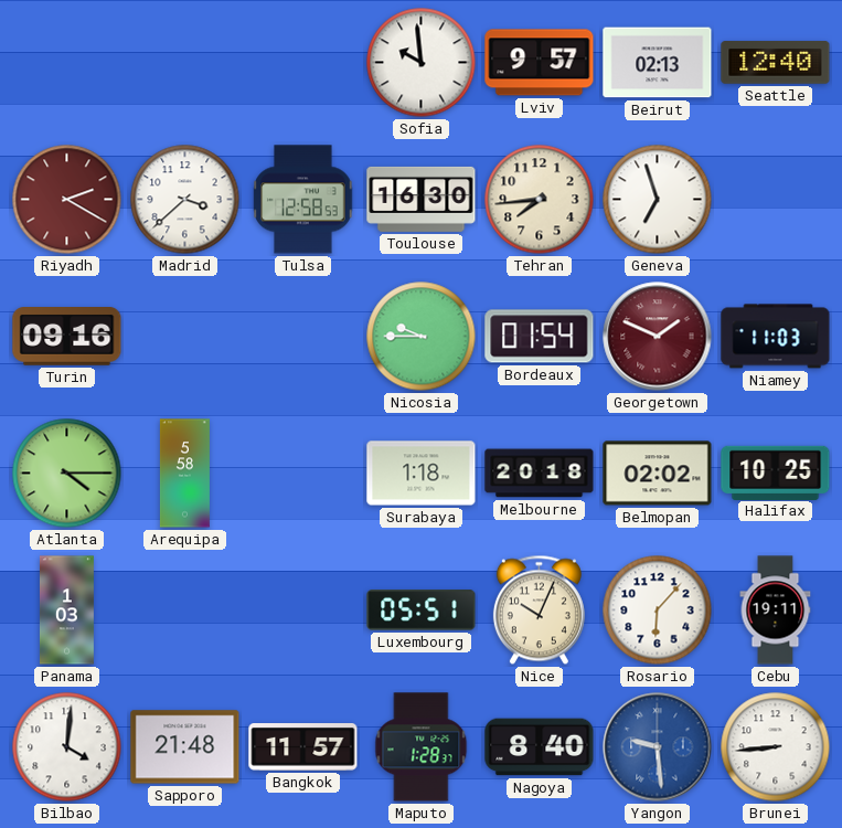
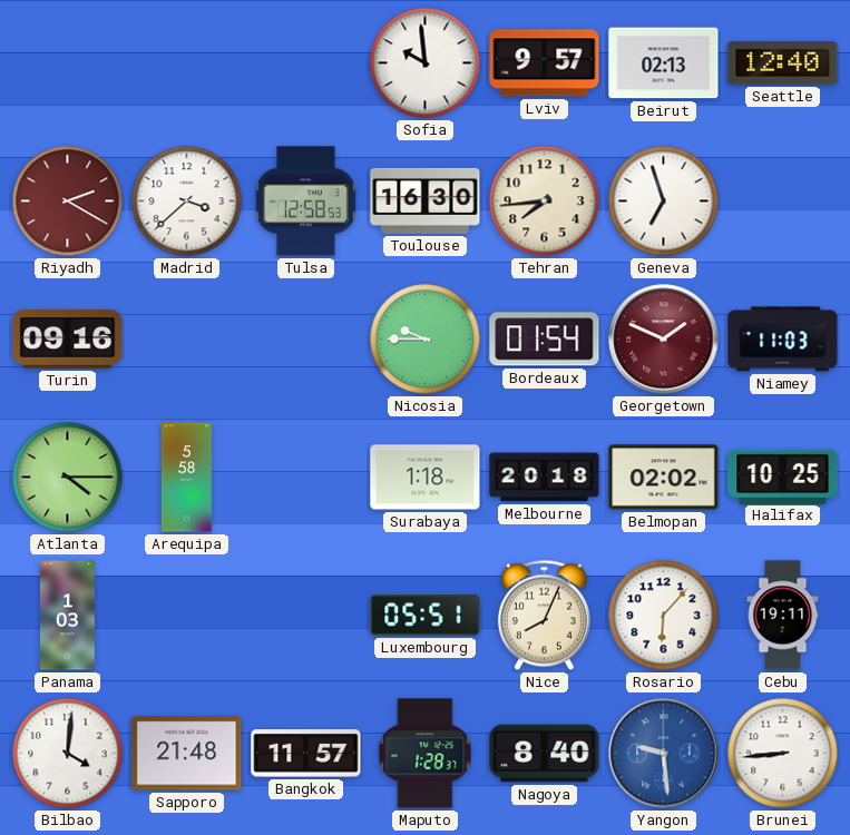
Nice: 10:04 -> 8:04
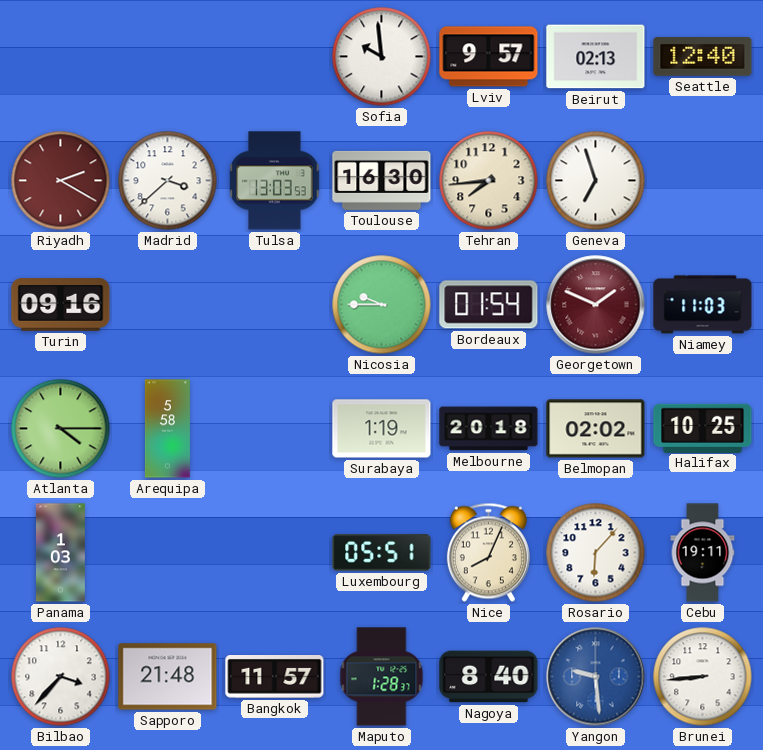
Tulsa: 12:58 -> 13:03
Surabaya: 1:18 -> 1:19
Bilbao: 4:01 -> 3:37
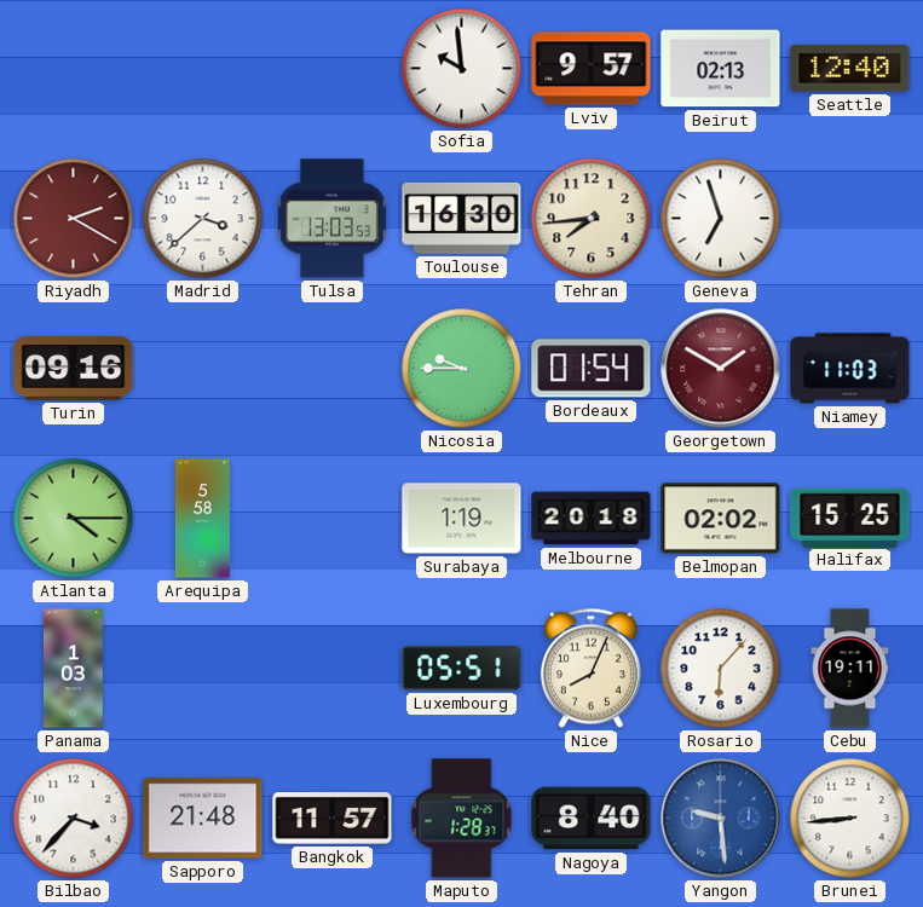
Georgetown: 1:49 -> 1:50
Halifax: 10:25 -> 15:25
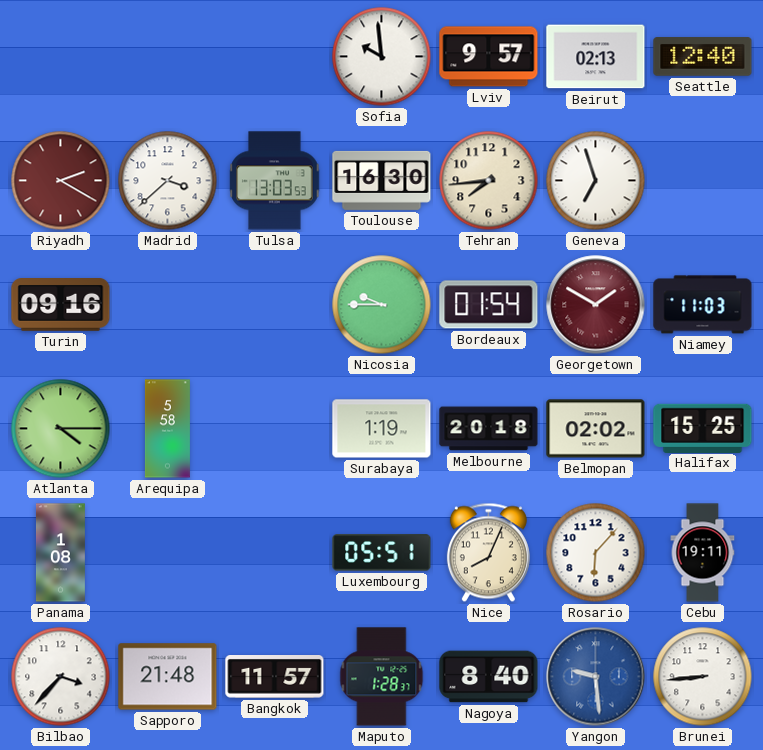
Panama: 1:03 -> 1:08
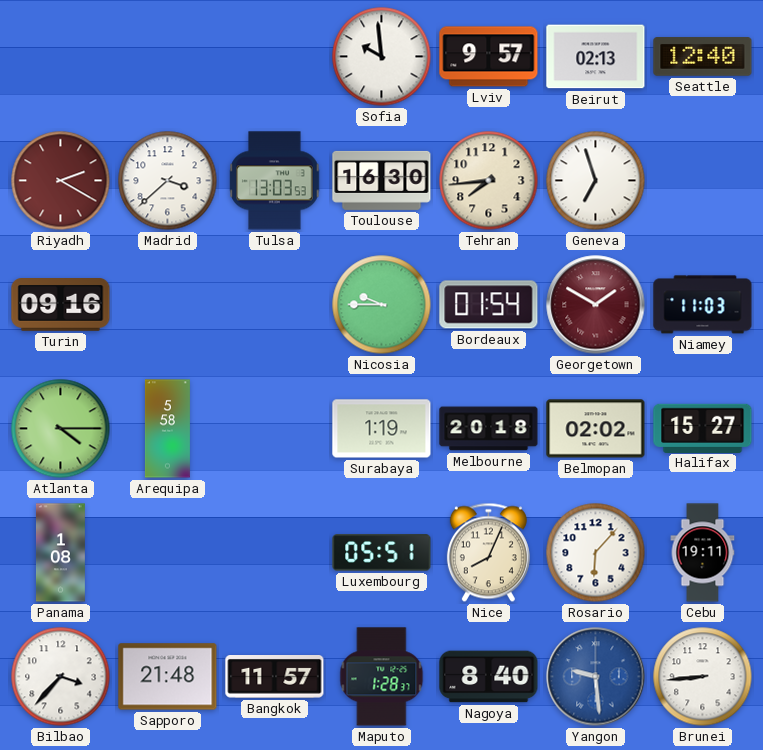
Halifax: 15:25 -> 15:27
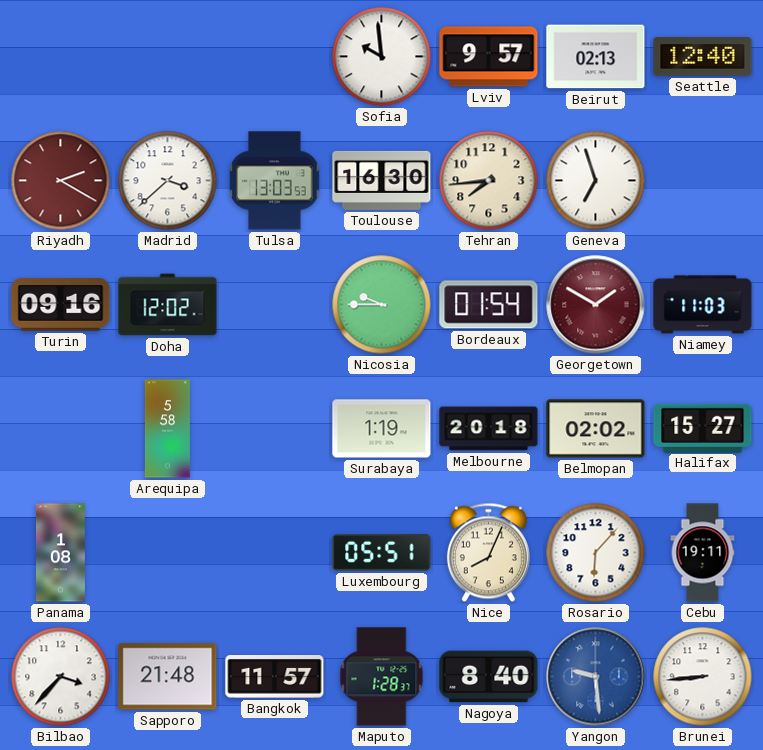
Doha: none -> 12:02
Atlanta: 4:15 -> none
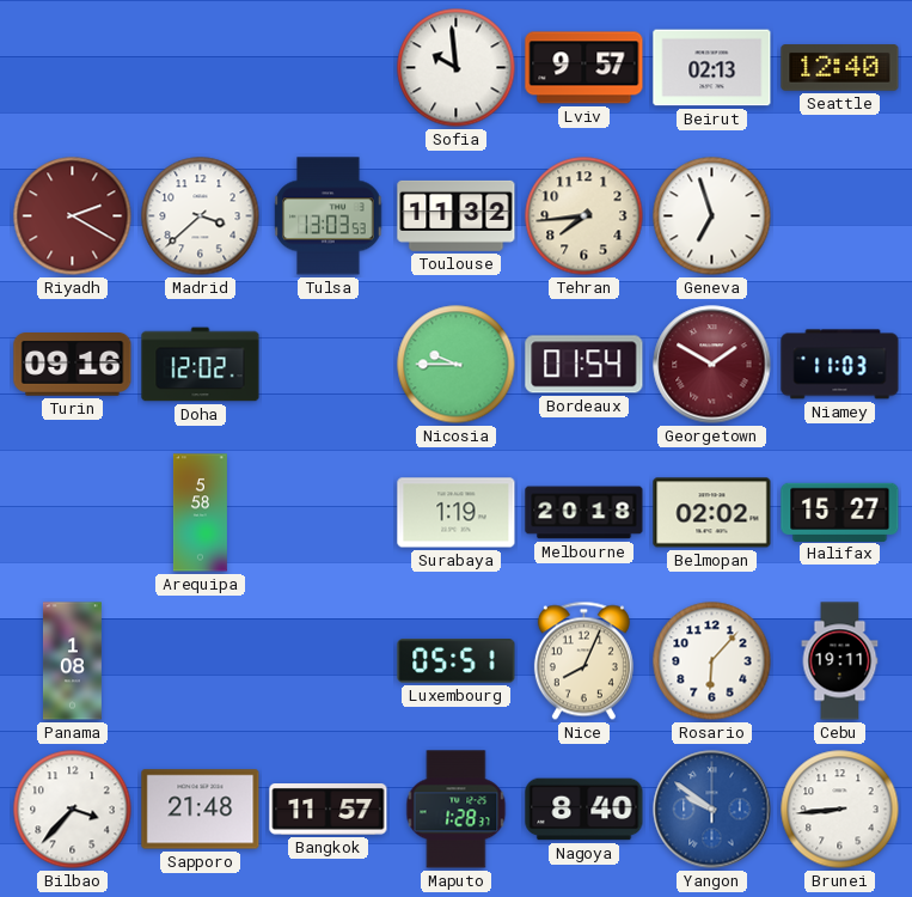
Toulouse: 16:30 -> 11:32
Yangon: 9:29 -> 9:51
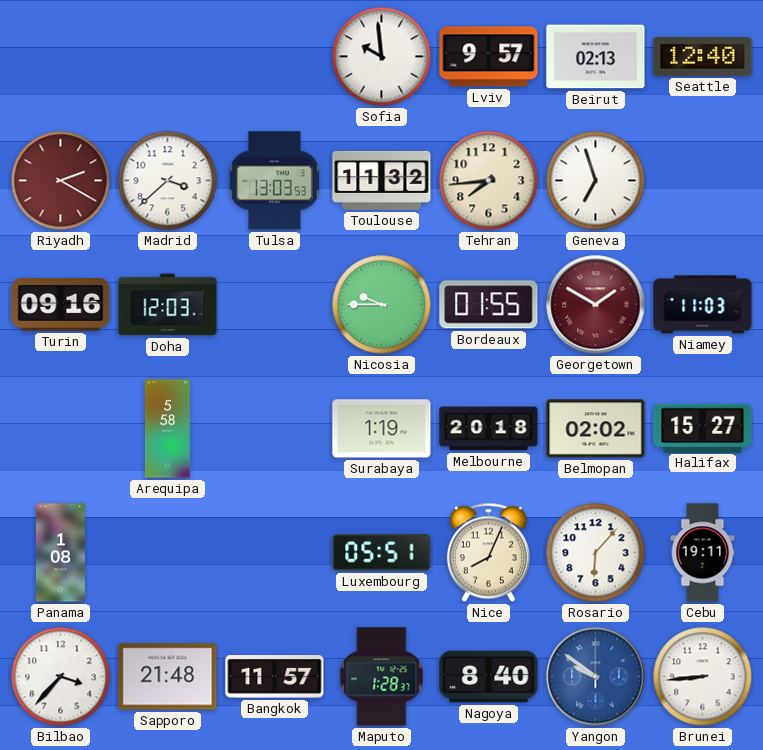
Doha: 12:02 -> 12:03
Bordeaux: 01:54 -> 01:55
